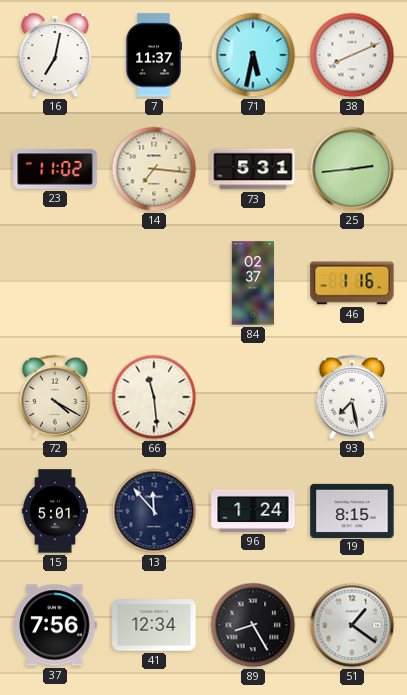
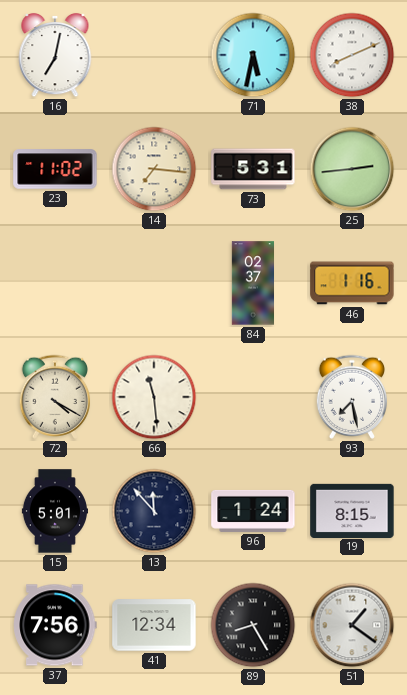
7: 11:37 -> none
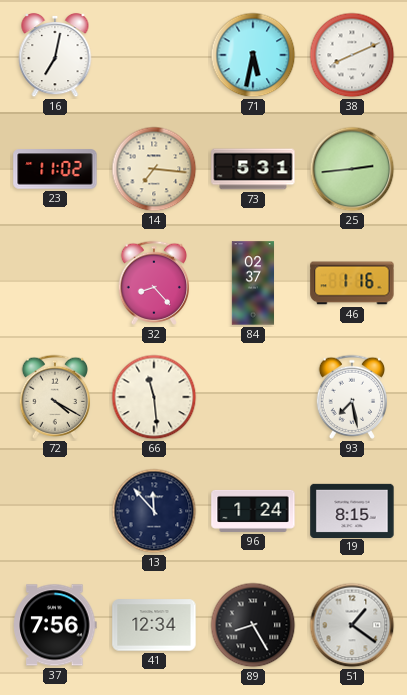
32: none -> 8:23
15: 5:01 -> none
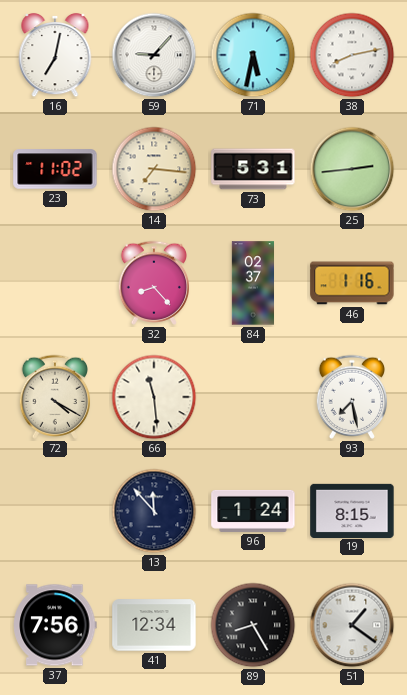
59: none -> 9:07
38: 8:11 -> 8:13
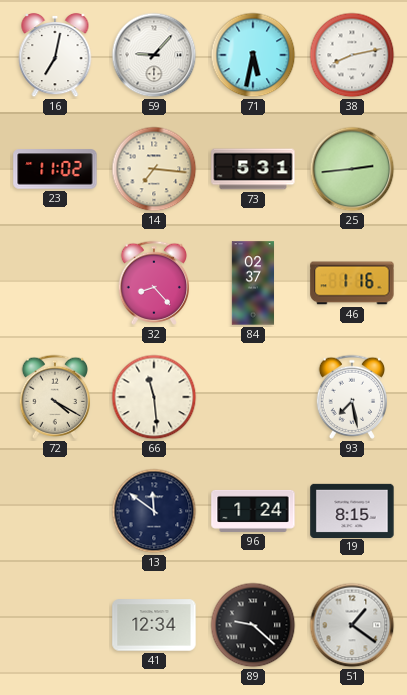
13: 11:53 -> 11:51
37: 7:56 -> none
89: 8:25 -> 9:22
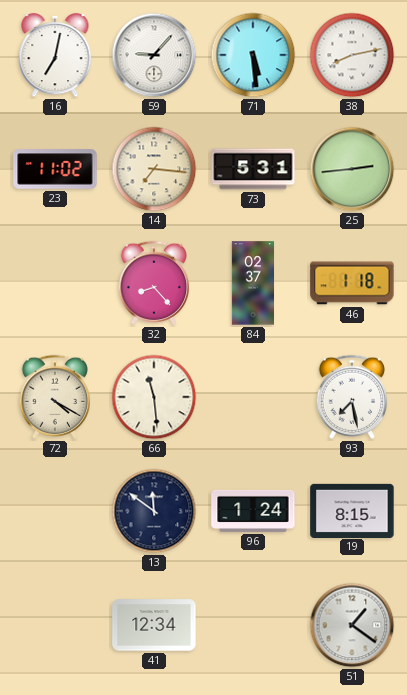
71: 5:32 -> 5:29
46: 1:16 -> 1:18
89: 9:22 -> none
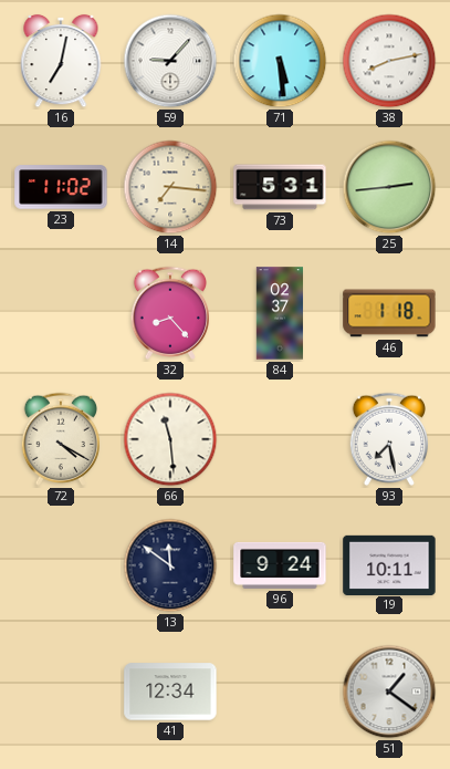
96: 1:24 -> 9:24
19: 8:15 -> 10:11
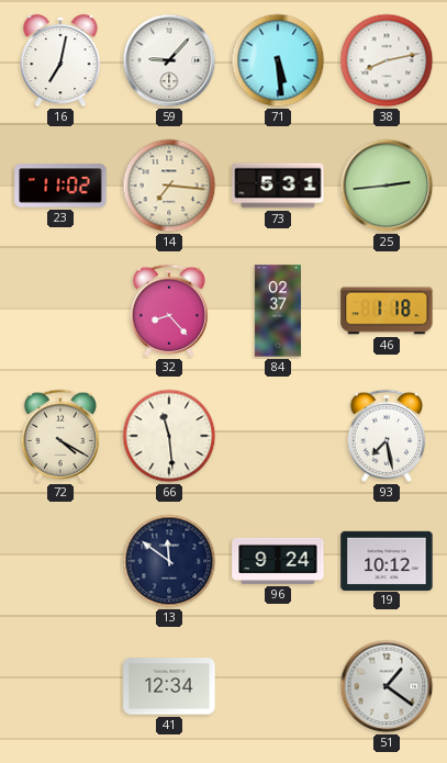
19: 10:11 -> 10:12
